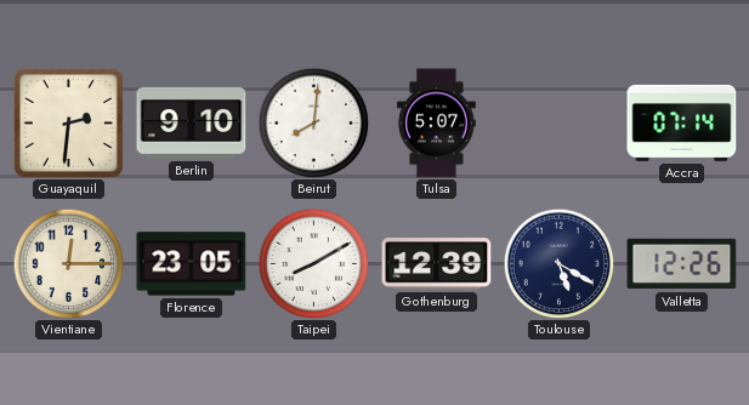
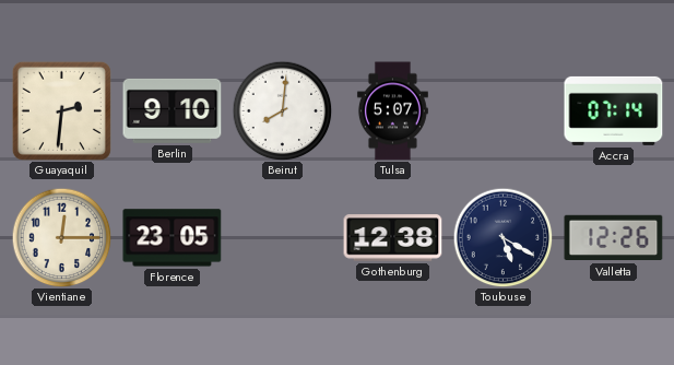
Taipei: 8:10 -> none
Gothenburg: 12:39 -> 12:38
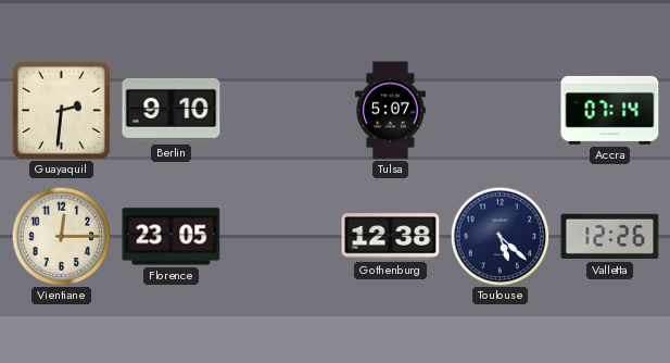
Beirut: 8:01 -> none
Toulouse: 5:20 -> 5:22
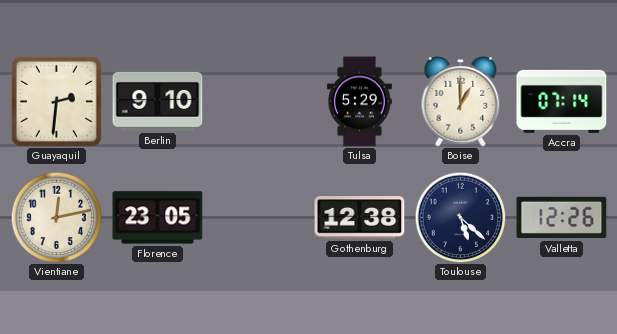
Tulsa: 5:07 -> 5:29
Boise: none -> 1:00
Vientiane: 12:15 -> 12:13
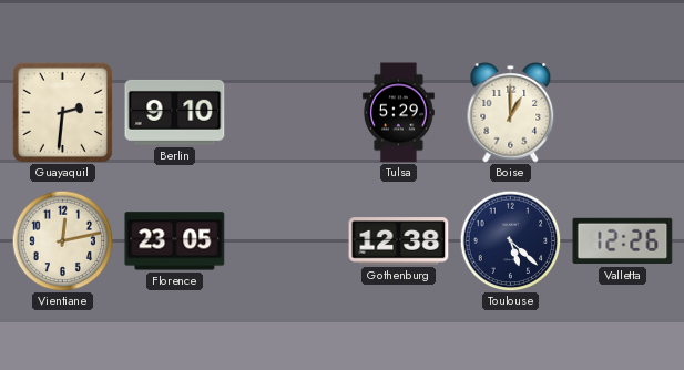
Accra: 07:14 -> none
